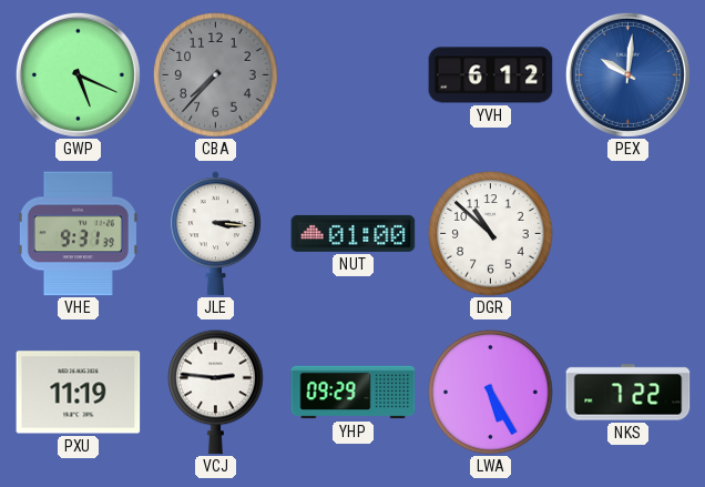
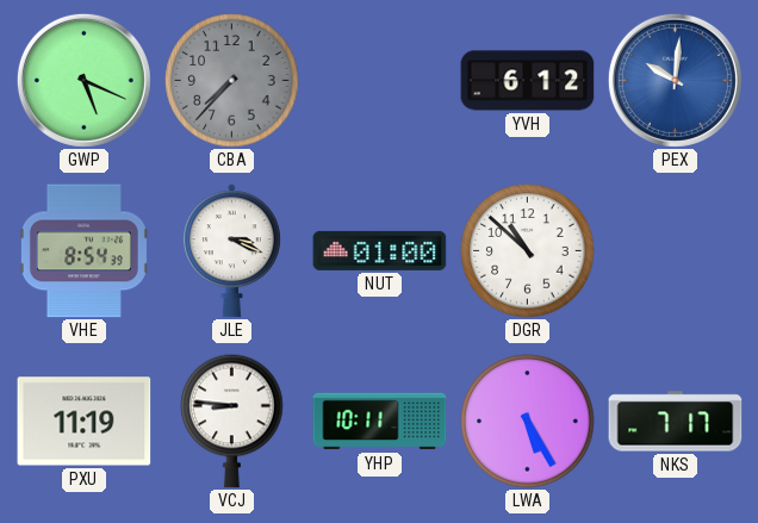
VHE: 9:31 -> 8:54
JLE: 3:16 -> 3:19
VCJ: 2:46 -> 8:46
YHP: 09:29 -> 10:11
NKS: 7:22 -> 7:17
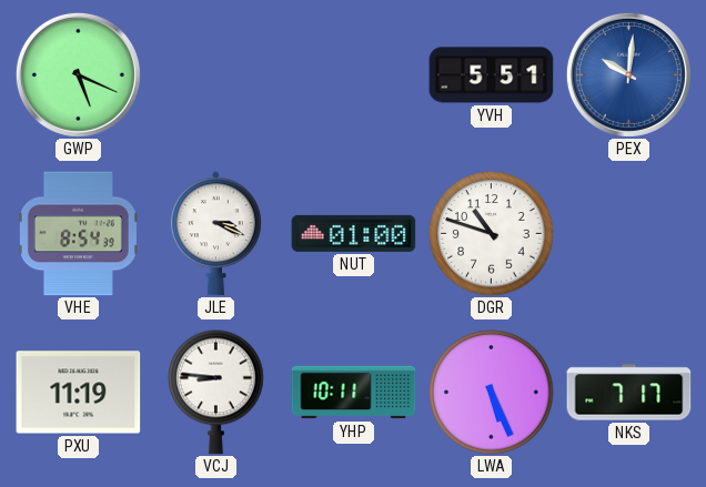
CBA: 7:37 -> none
YVH: 6:12 -> 5:51
DGR: 10:52 -> 10:48
LWA: 5:25 -> 5:26
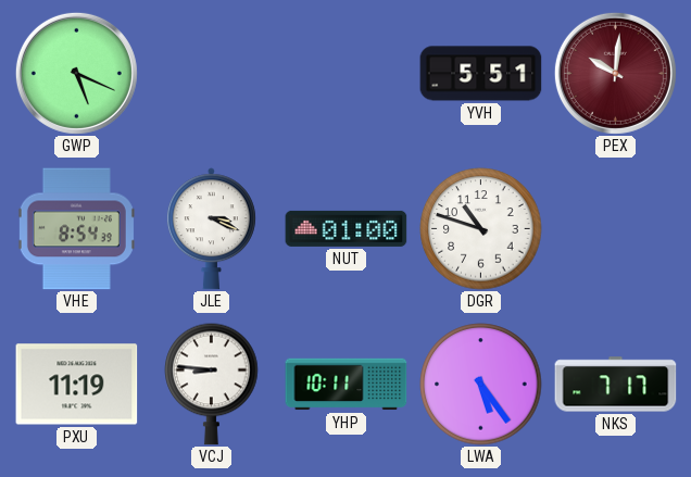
PEX dial: blue -> burgundy
LWA: 5:26 -> 5:24
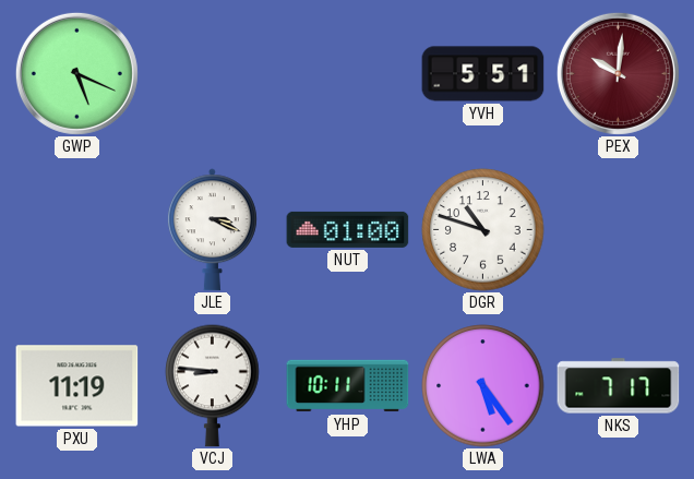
VHE: 8:54 -> none
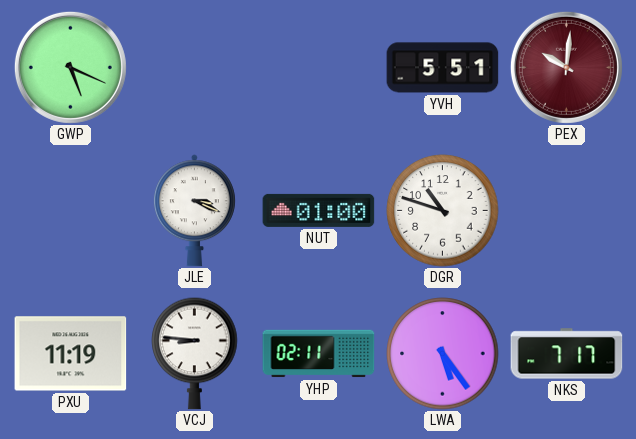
YHP: 10:11 -> 02:11
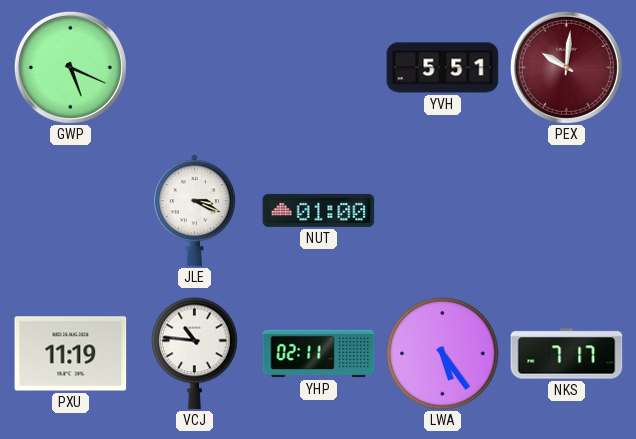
DGR: 10:48 -> none
VCJ: 8:46 -> 10:46
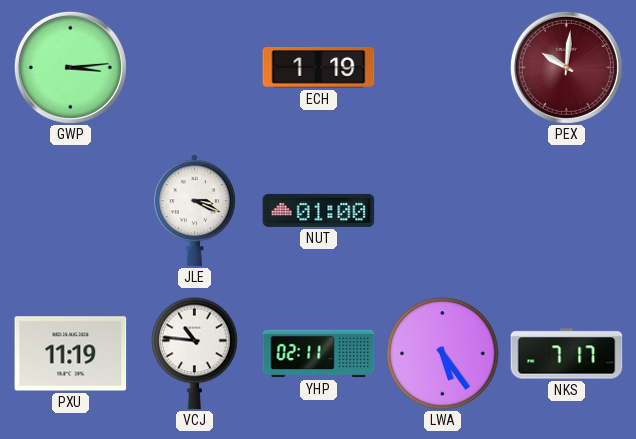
GWP: 5:19 -> 3:14
ECH: none -> 1:19
YVH: 5:51 -> none
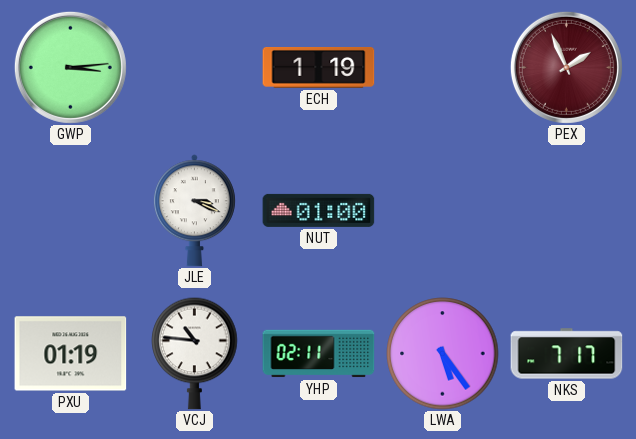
PEX: 10:01 -> 1:56
PXU: 11:19 -> 01:19
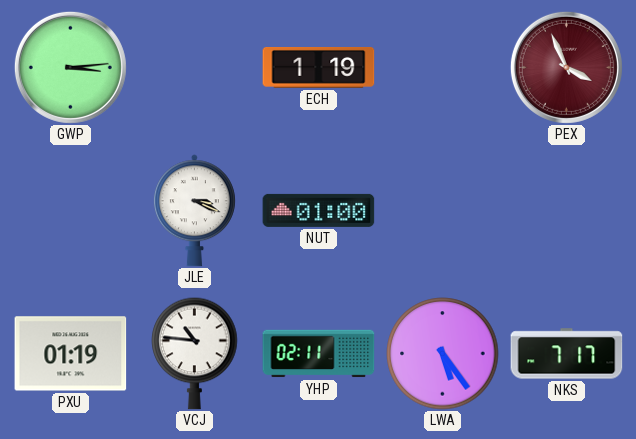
PEX: 1:56 -> 3:56
